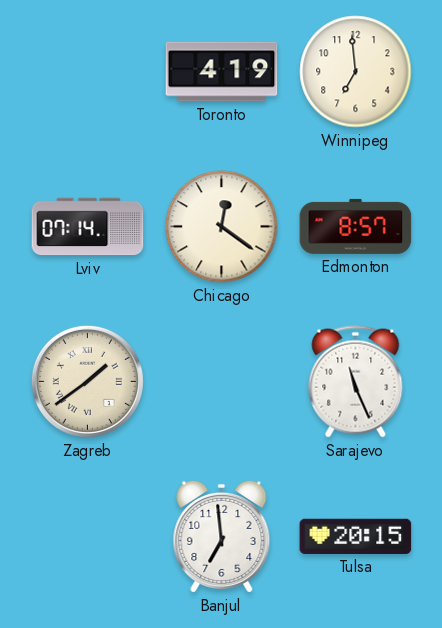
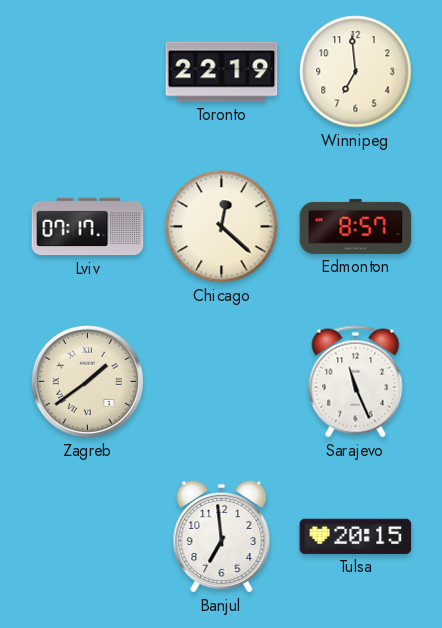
Toronto: 4:19 -> 22:19
Lviv: 07:14 -> 07:17
Chicago: 12:21 -> 12:22
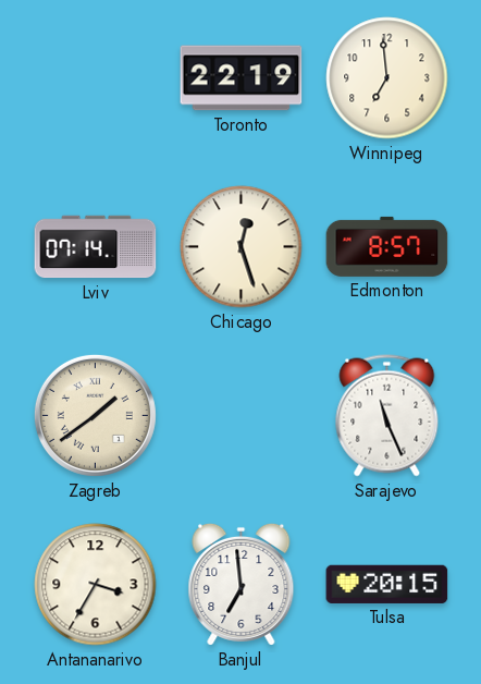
Lviv: 07:17 -> 07:14
Chicago: 12:22 -> 12:27
Antananarivo: none -> 3:35
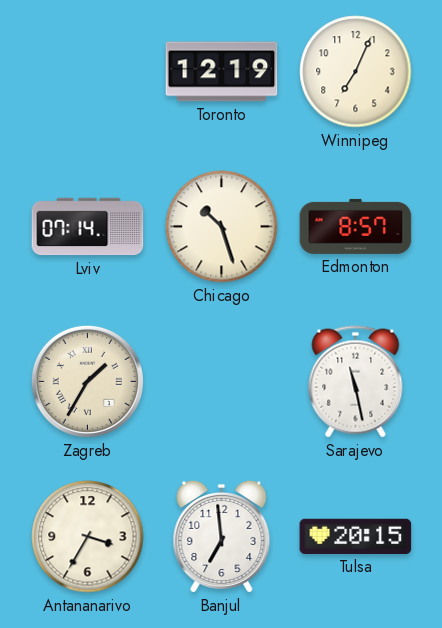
Toronto: 22:19 -> 12:19
Winnipeg: 6:59 -> 7:04
Chicago: 12:27 -> 10:27
Zagreb: 1:39 -> 1:35
Sarajevo: 11:26 -> 11:28
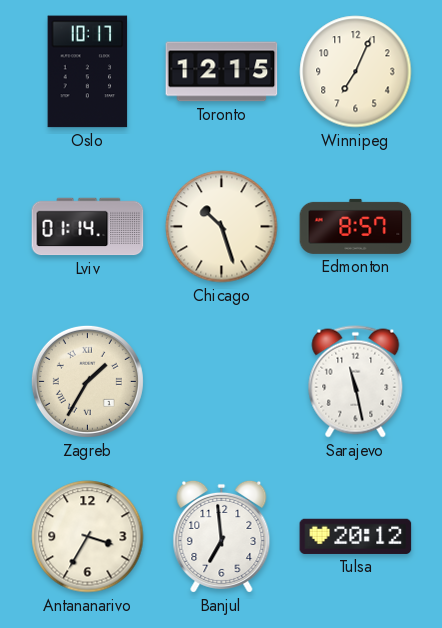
Oslo: none -> 10:17
Toronto: 12:19 -> 12:15
Lviv: 07:14 -> 01:14
Tulsa: 20:15 -> 20:12
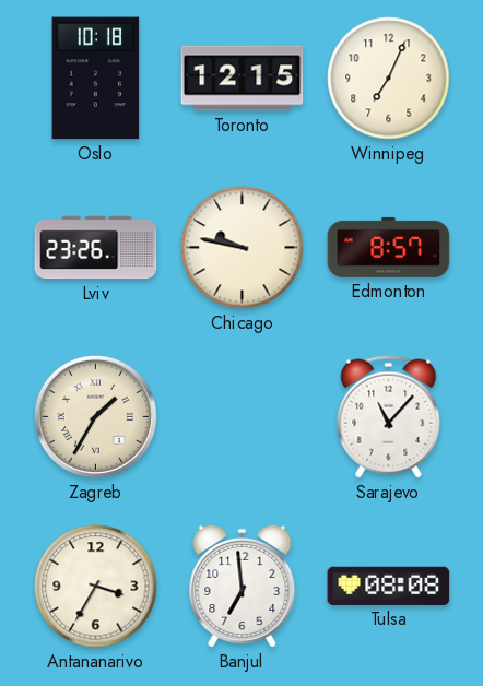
Oslo: 10:17 -> 10:18
Lviv: 01:14 -> 23:26
Chicago: 10:27 -> 9:47
Sarajevo: 11:28 -> 11:07
Tulsa: 20:12 -> 08:08
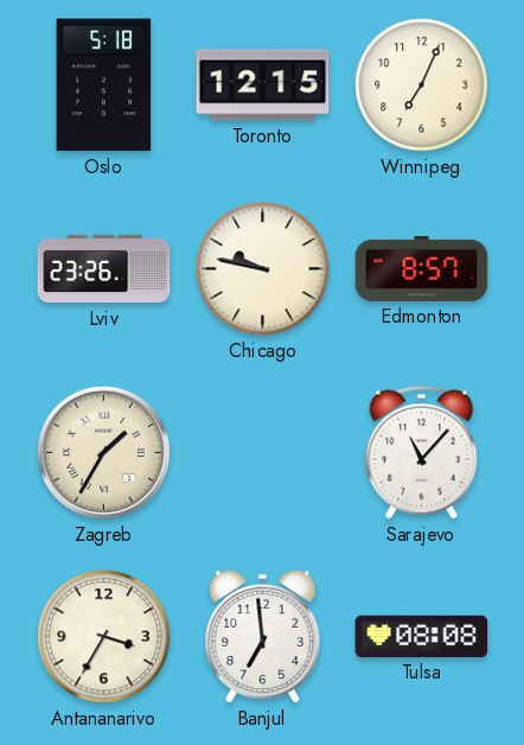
Oslo: 10:18 -> 5:18
